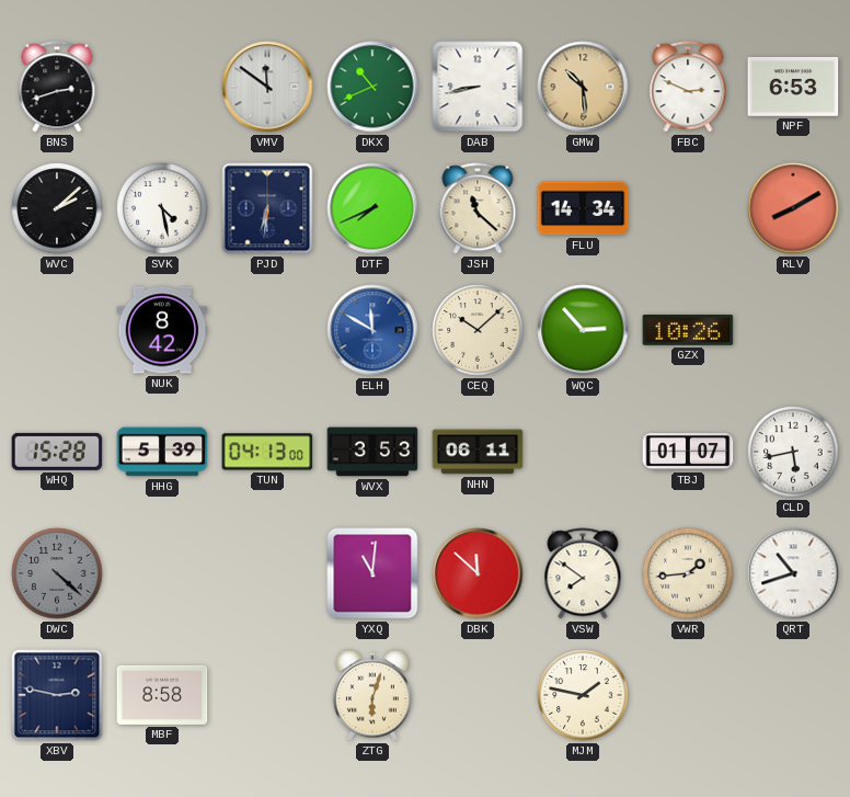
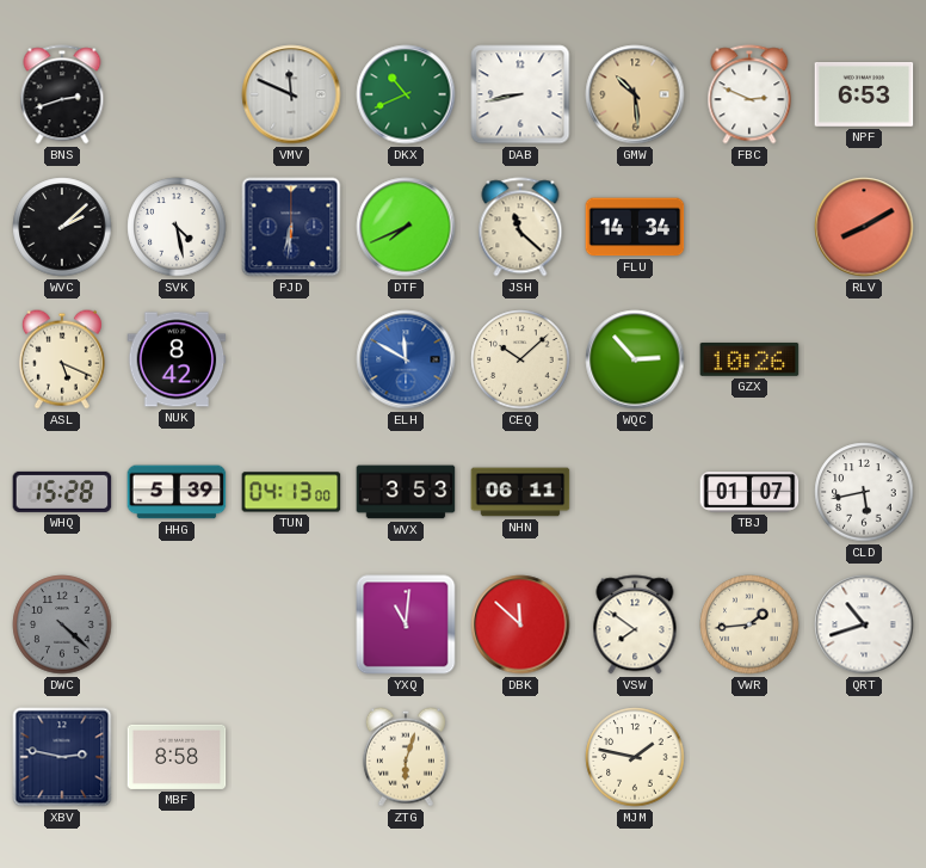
VMV: 11:51 -> 11:49
ASL: none -> 5:19
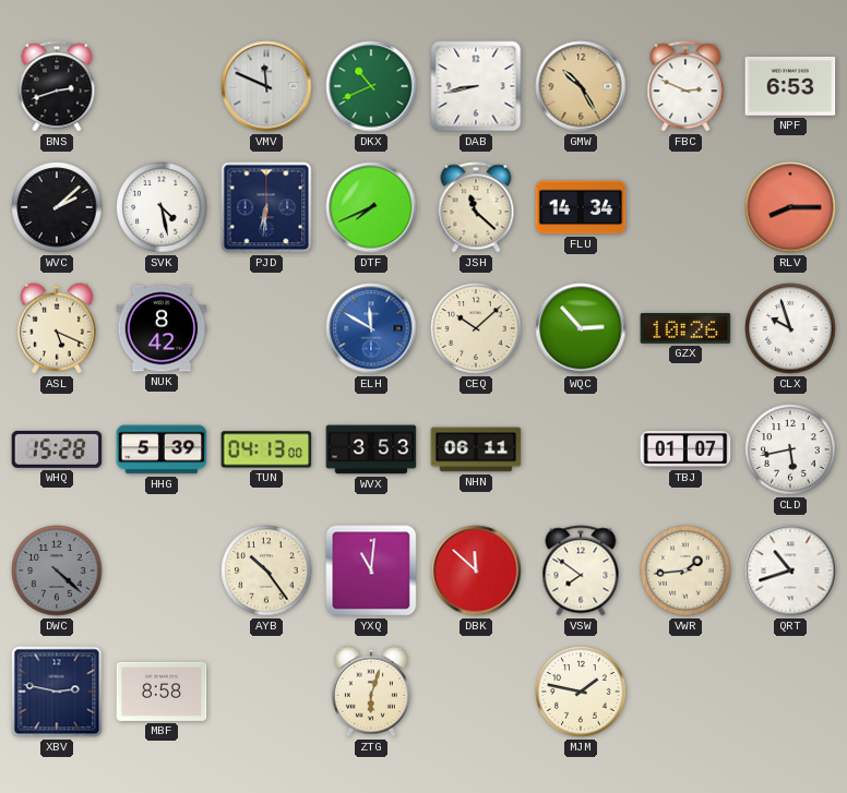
GMW: 10:29 -> 10:25
RLV: 8:10 -> 8:15
CLX: none -> 9:57
AYB: none -> 10:24
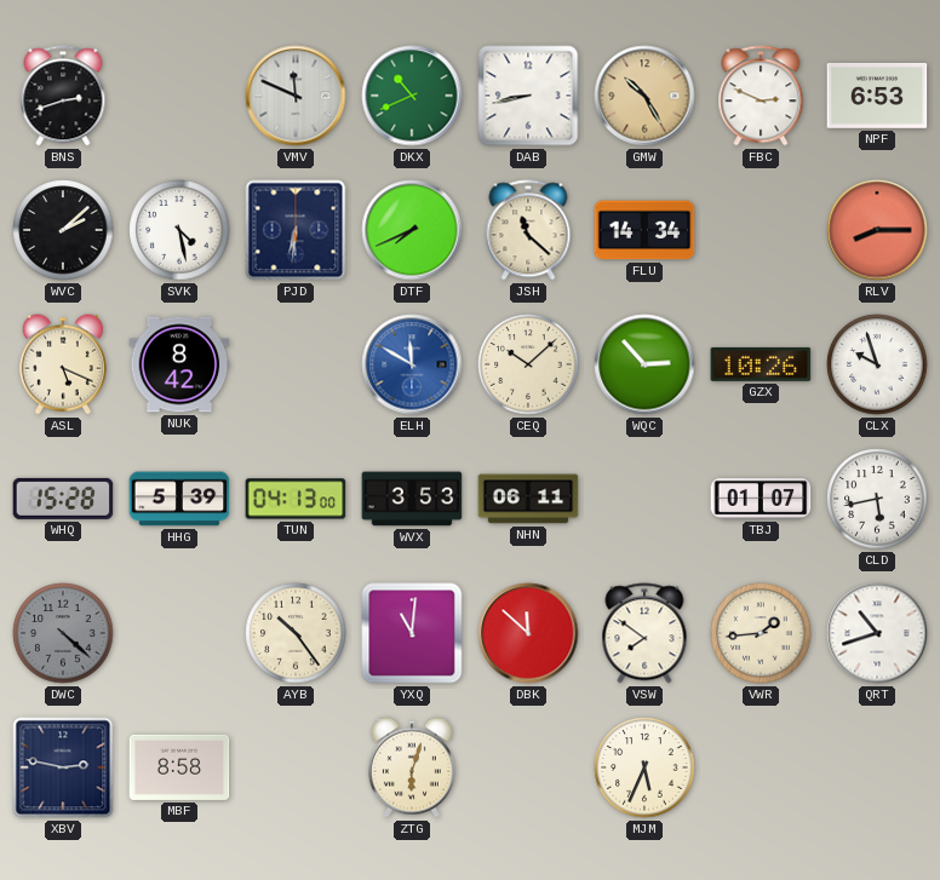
MJM: 1:47 -> 5:34
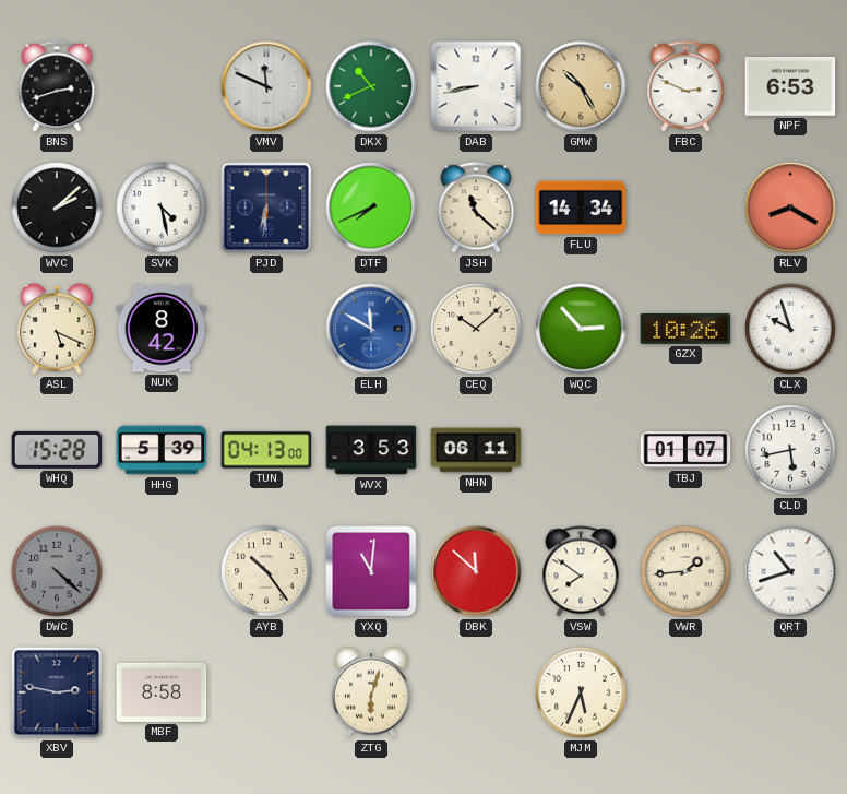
RLV: 8:15 -> 8:20
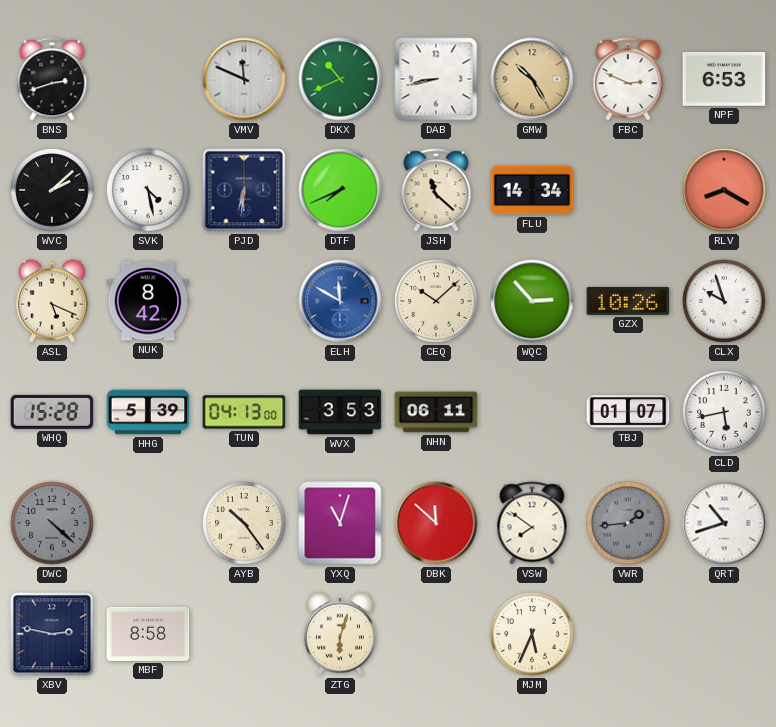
YXQ: 11:01 -> 11:03
VWR dial: cream -> grey
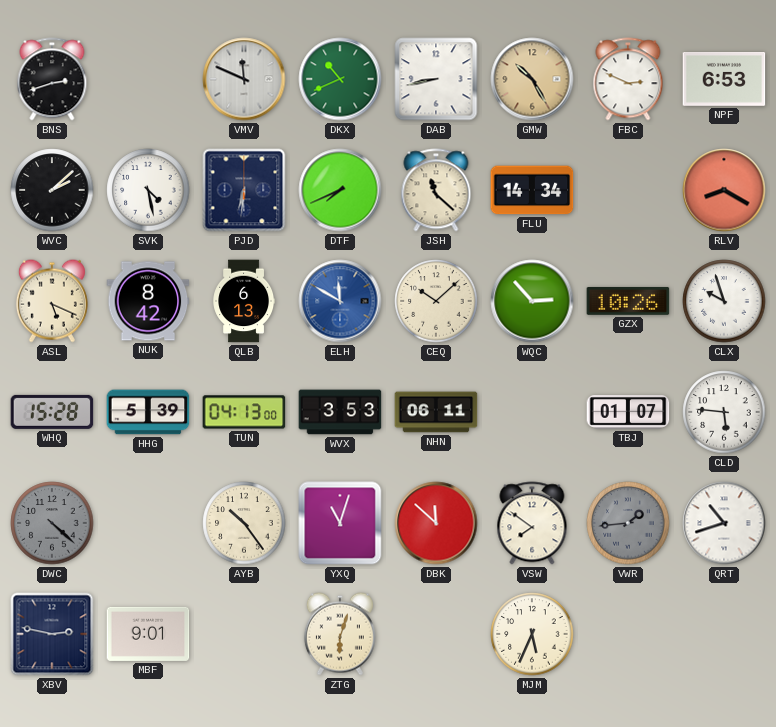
QLB: none -> 6:13
CLD: 5:43 -> 5:46
MBF: 8:58 -> 9:01
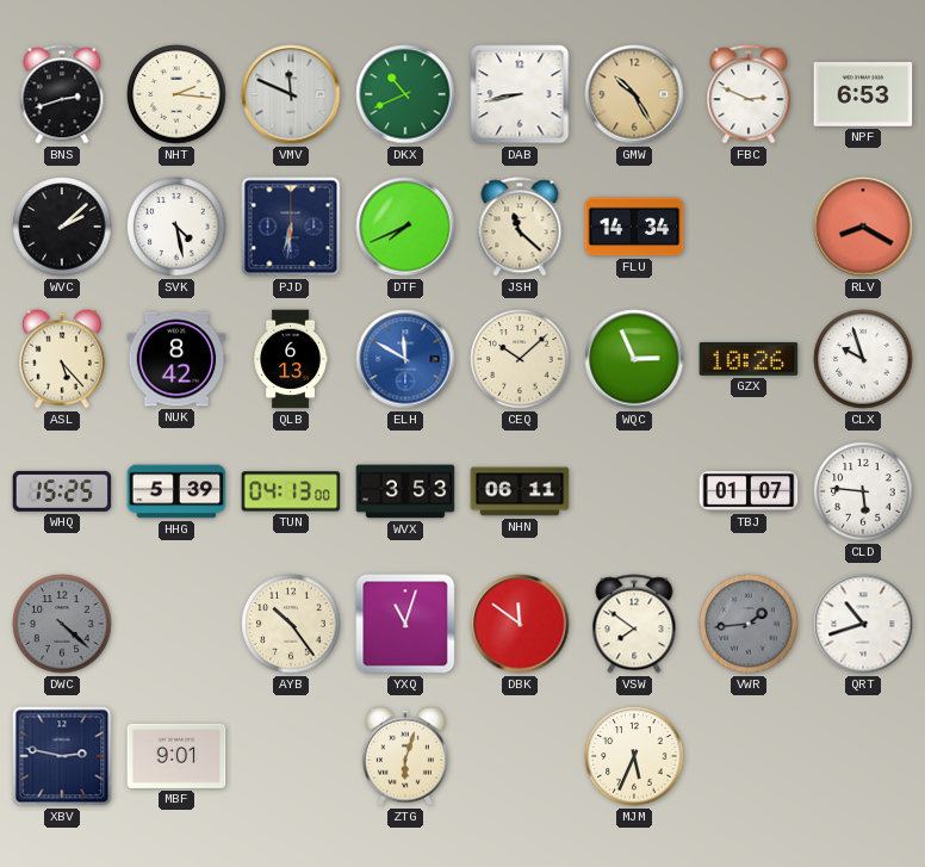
NHT: none -> 2:16
ASL: 5:19 -> 5:23
WQC: 2:53 -> 2:56
WHQ: 15:28 -> 15:25
DBK: 11:52 -> 11:51
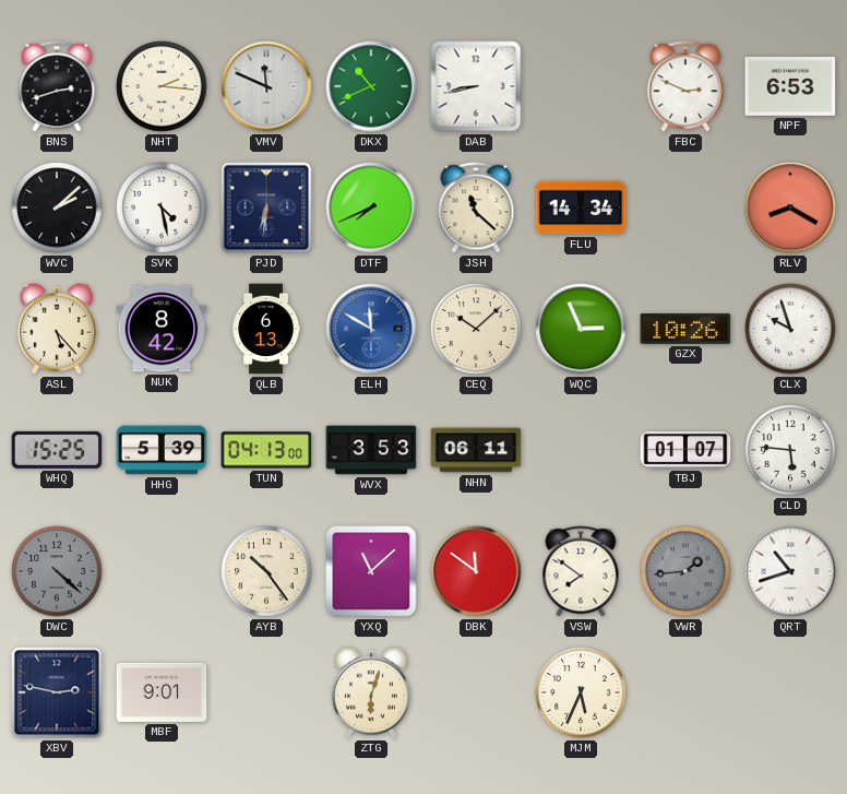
GMW: 10:25 -> none
YXQ: 11:03 -> 11:08
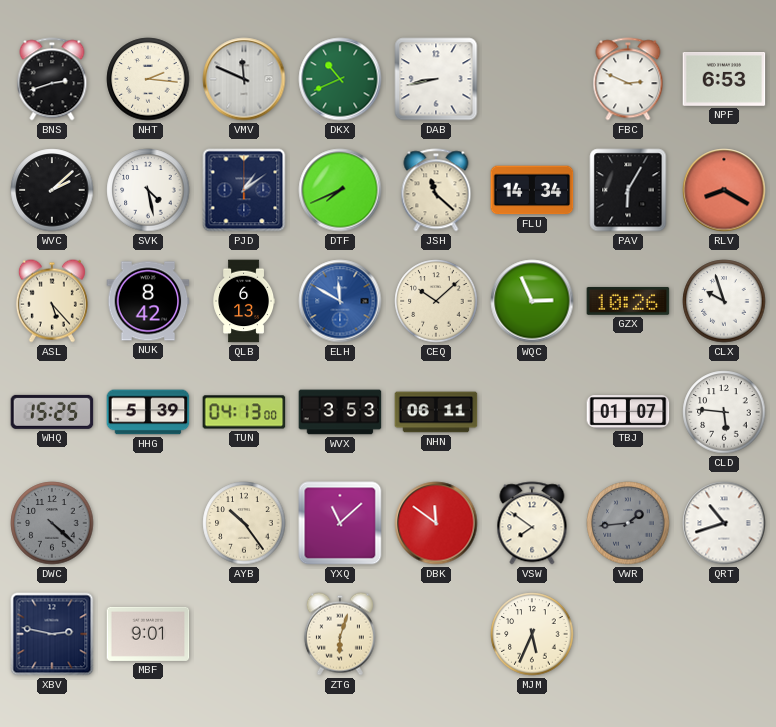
PJD: 6:31 -> 1:09
PAV: none -> 6:05
